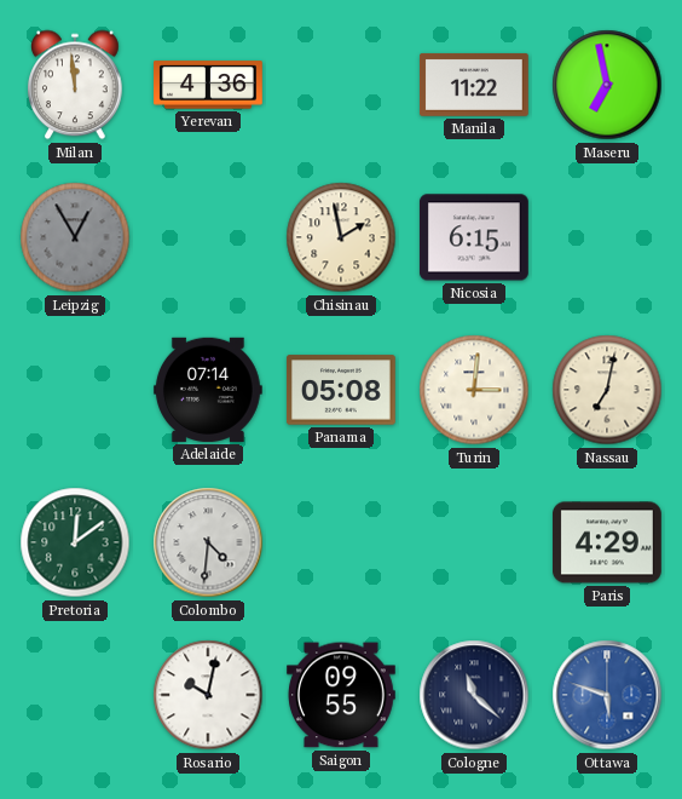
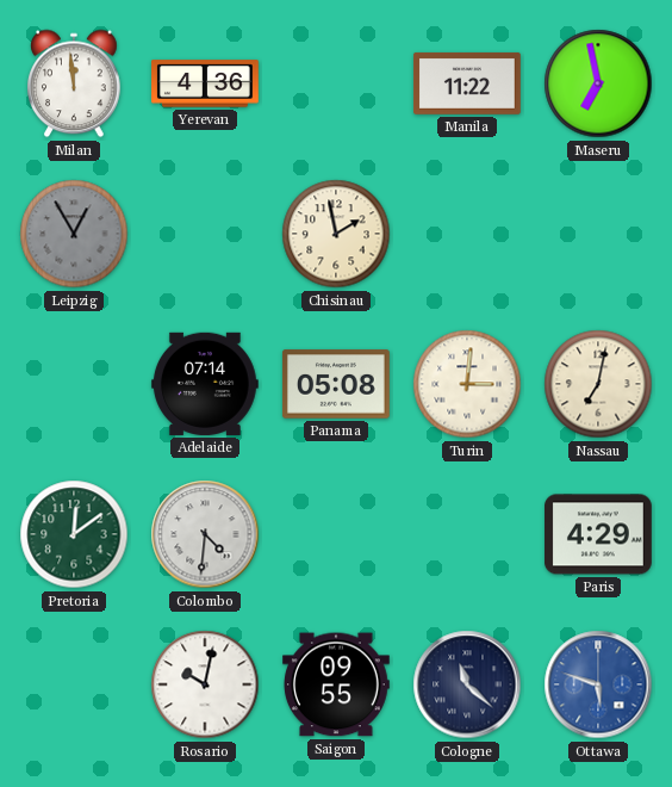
Nicosia: 6:15 -> none
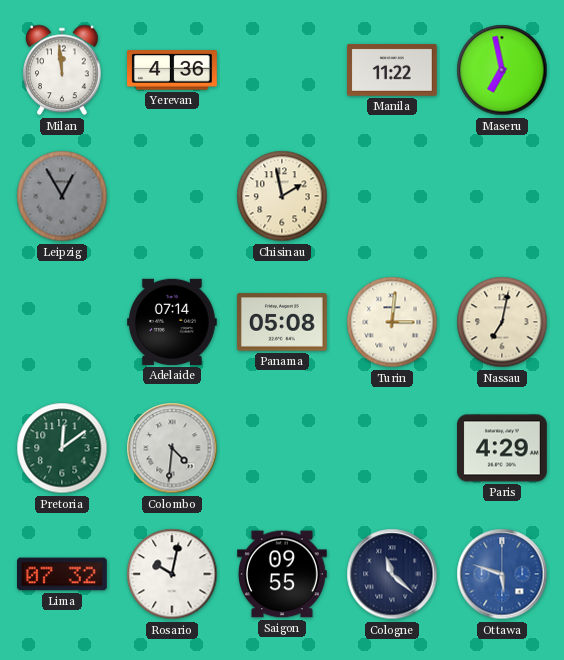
Lima: none -> 07:32
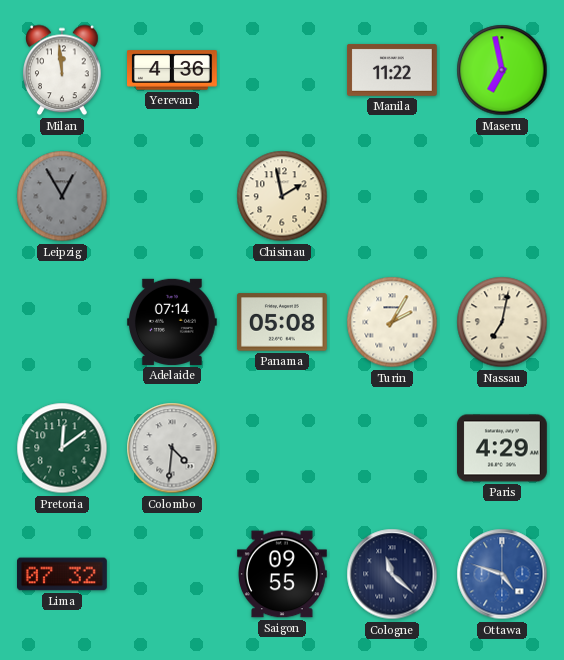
Turin: 3:01 -> 2:05
Rosario: 10:02 -> none
Ottawa: 5:48 -> 4:48
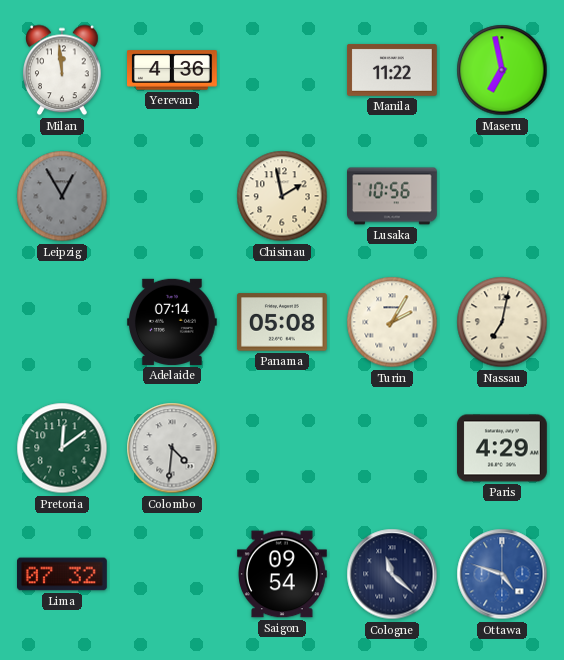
Lusaka: none -> 10:56
Saigon: 09:55 -> 09:54
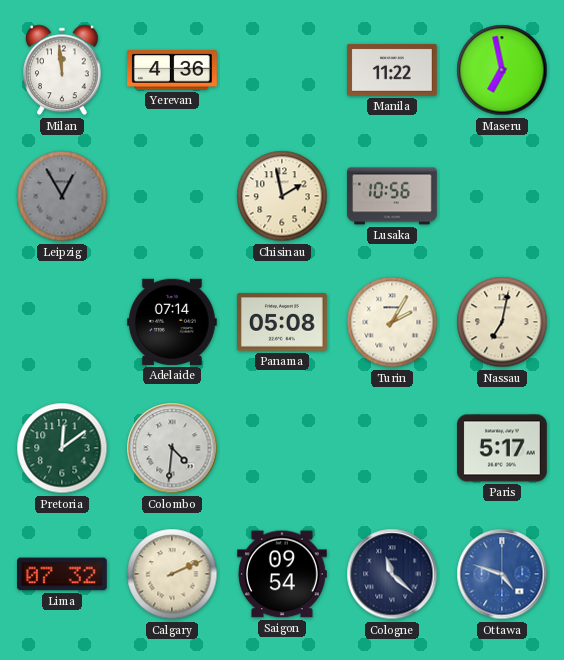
Paris: 4:29 -> 5:17
Calgary: none -> 2:11
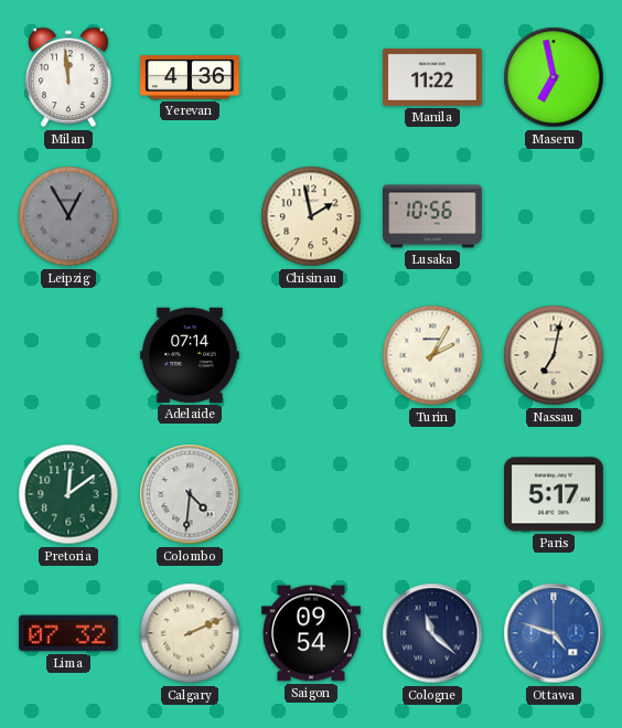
Panama: 05:08 -> none
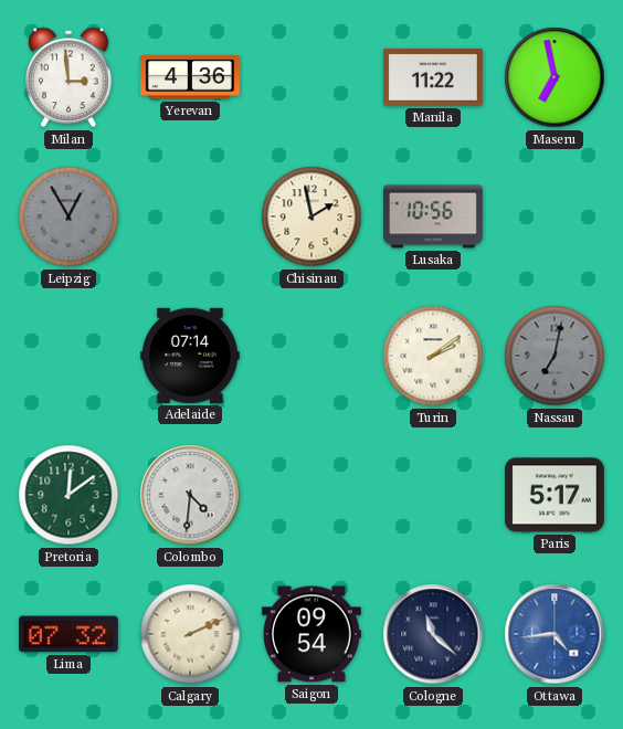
Milan: 11:59 -> 2:59
Turin: 2:05 -> 2:09
Nassau dial: cream -> grey
Ottawa: 4:48 -> 4:44
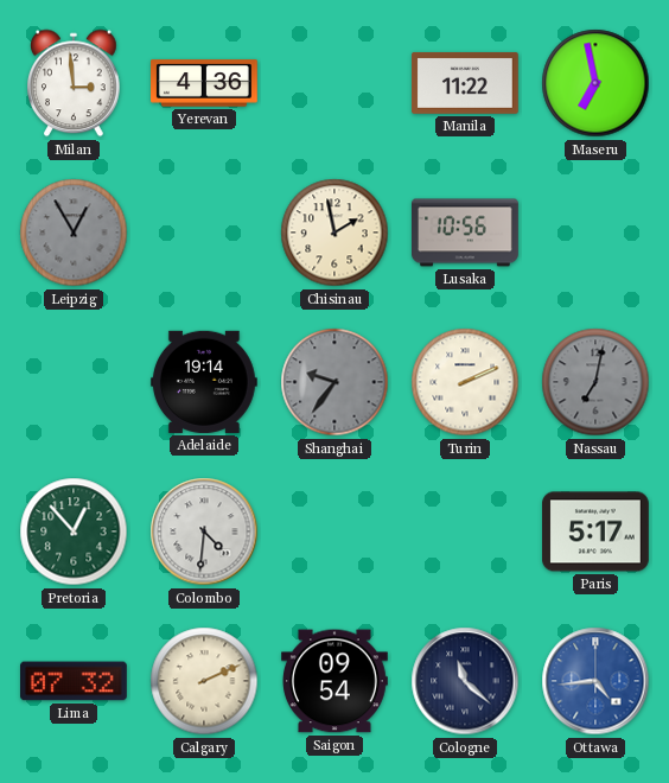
Adelaide: 07:14 -> 19:14
Shanghai: none -> 9:36
Turin: 2:09 -> 2:11
Pretoria: 12:09 -> 12:53
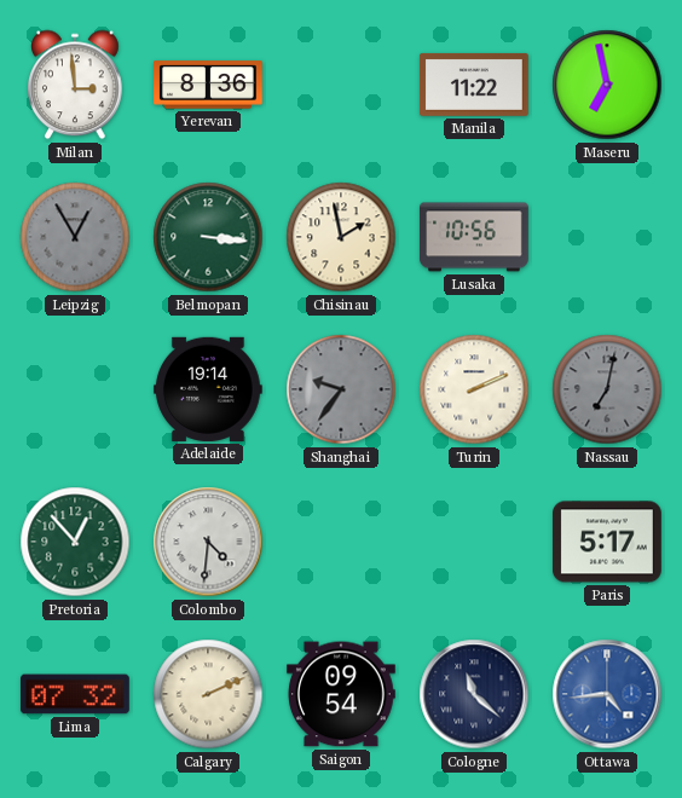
Yerevan: 4:36 -> 8:36
Belmopan: none -> 3:16
